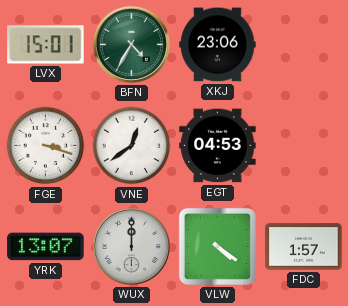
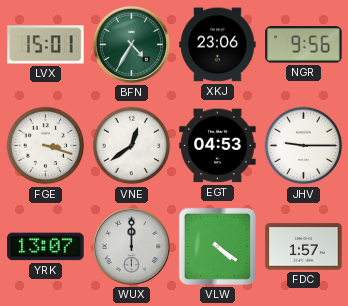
NGR: none -> 9:56
JHV: none -> 9:15
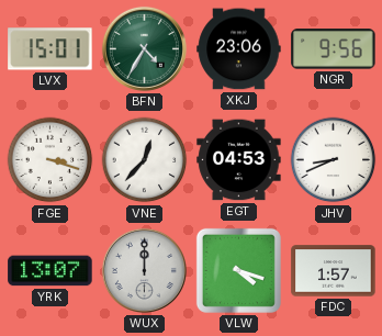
VNE: 12:39 -> 12:37
JHV: 9:15 -> 8:41
VLW: 4:21 -> 4:18
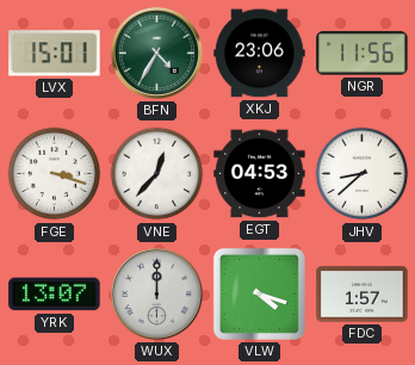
NGR: 9:56 -> 11:56
JHV: 8:41 -> 8:38
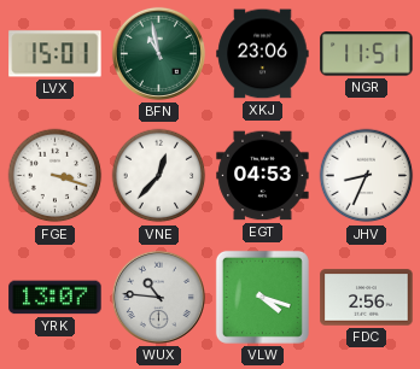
BFN: 4:35 -> 10:58
NGR: 11:56 -> 11:51
JHV: 8:38 -> 8:34
WUX: 12:00 -> 10:46
FDC: 1:57 -> 2:56
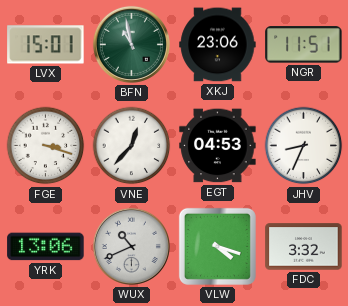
YRK: 13:07 -> 13:06
WUX: 10:46 -> 10:41
FDC: 2:56 -> 3:32
